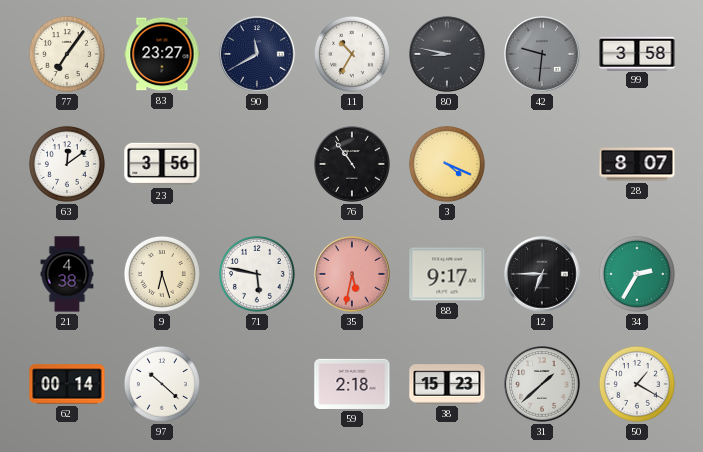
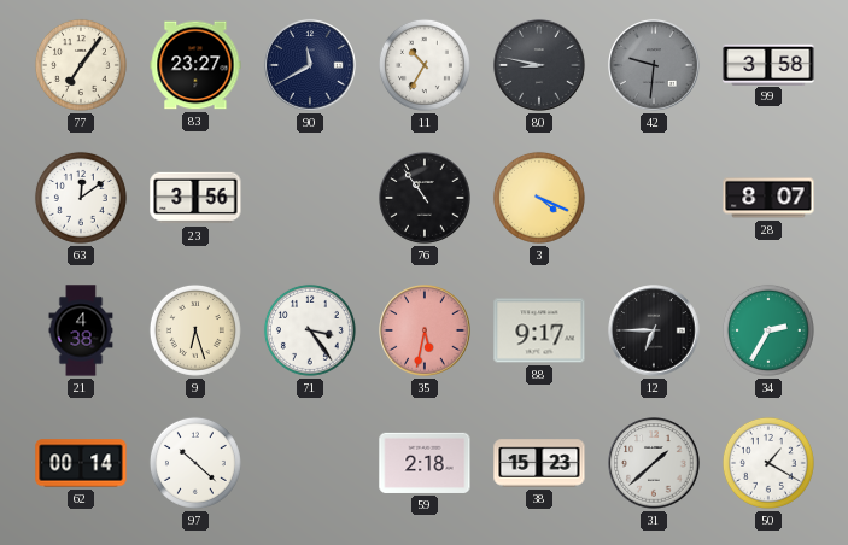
71: 5:47 -> 3:24
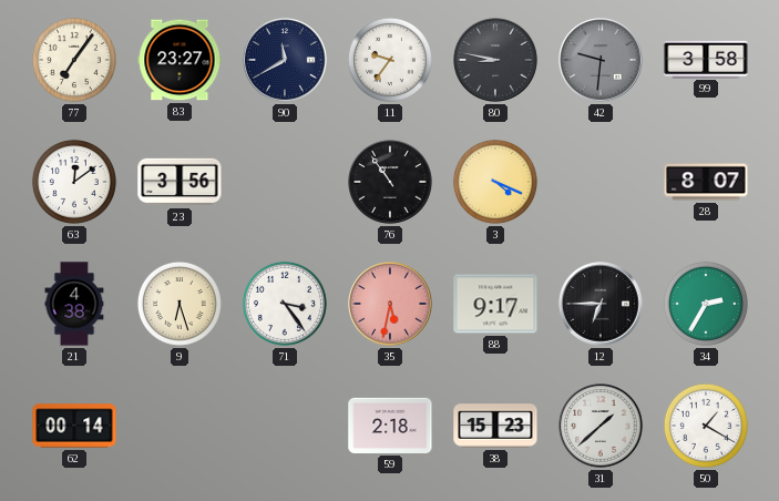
11: 10:35 -> 9:36
97: 10:22 -> none
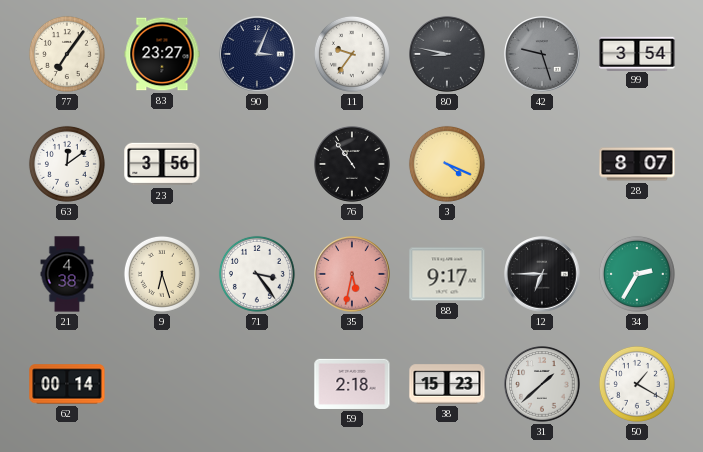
90: 11:40 -> 3:04
42: 9:31 -> 9:27
99: 3:58 -> 3:54
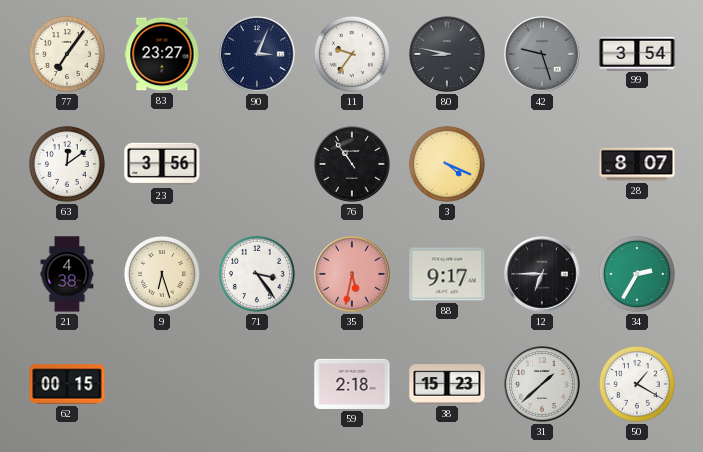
62: 00:14 -> 00:15
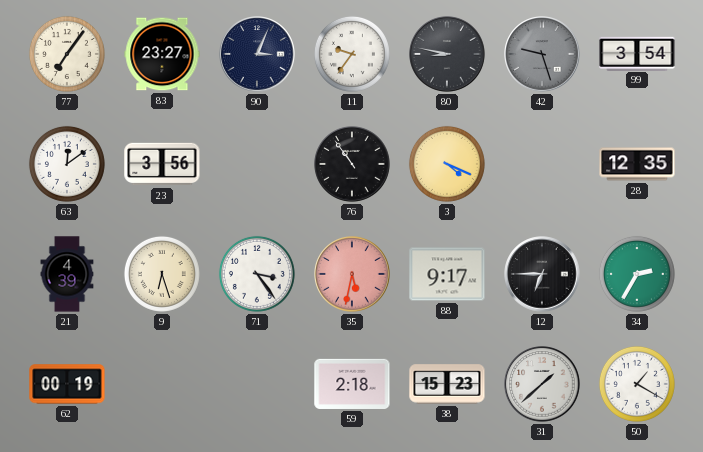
28: 8:07 -> 12:35
21: 4:38 -> 4:39
62: 00:15 -> 00:19
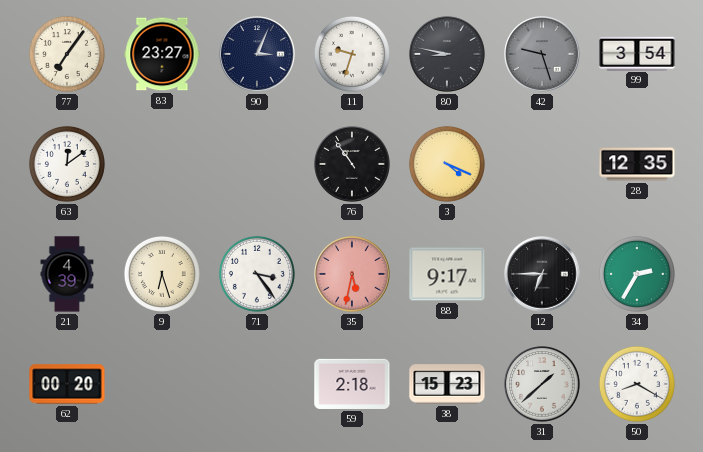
11: 9:36 -> 9:33
23: 3:56 -> none
62: 00:19 -> 00:20
50: 1:20 -> 8:20
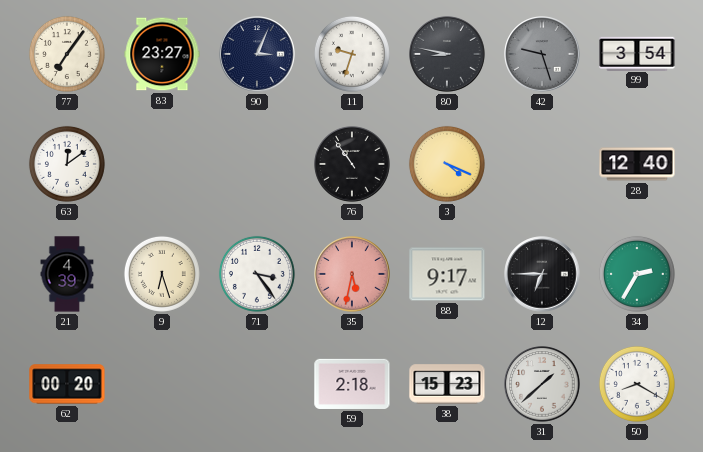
28: 12:35 -> 12:40
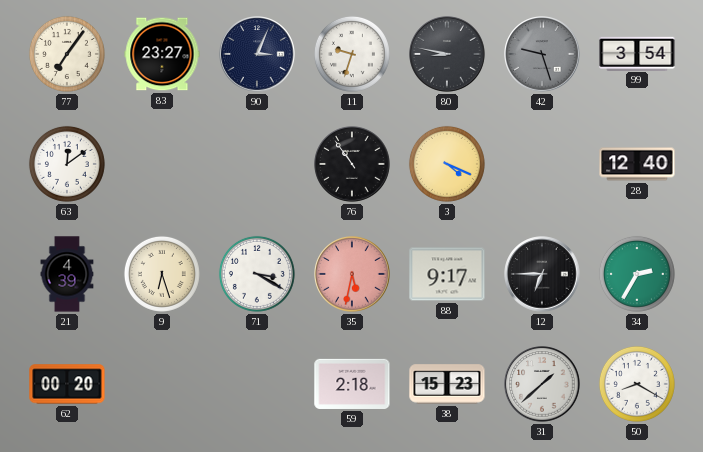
71: 3:24 -> 3:20
